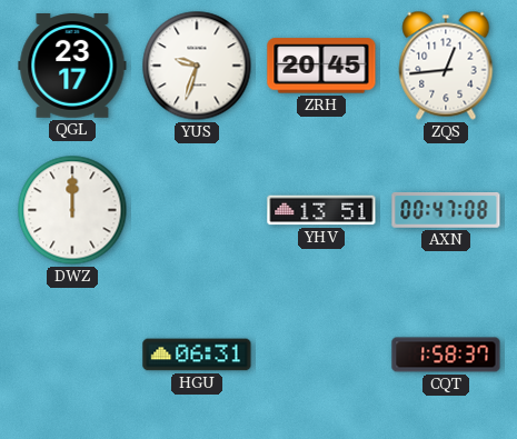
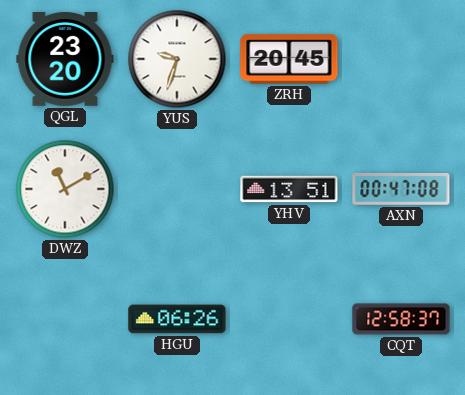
QGL: 23:17 -> 23:20
ZQS: 12:44 -> none
DWZ: 12:00 -> 11:10
HGU: 06:31 -> 06:26
CQT: 1:58 -> 12:58
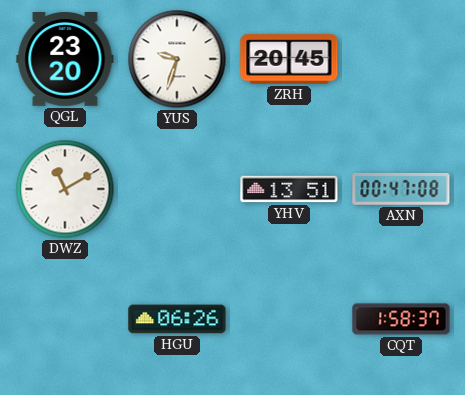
CQT: 12:58 -> 1:58
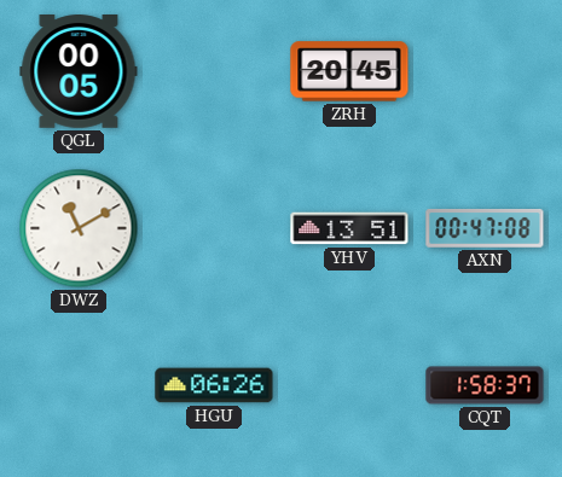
QGL: 23:20 -> 00:05
YUS: 9:33 -> none
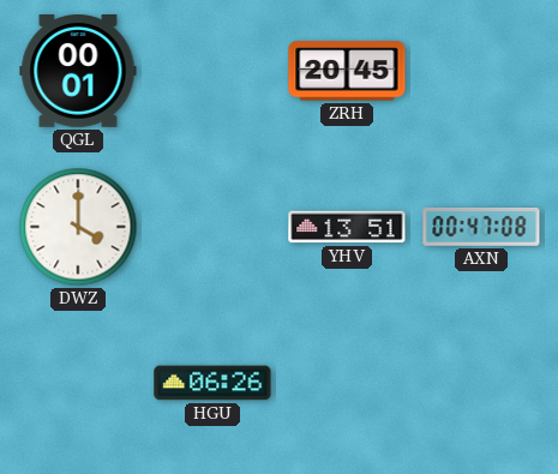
QGL: 00:05 -> 00:01
DWZ: 11:10 -> 4:00
CQT: 1:58 -> none
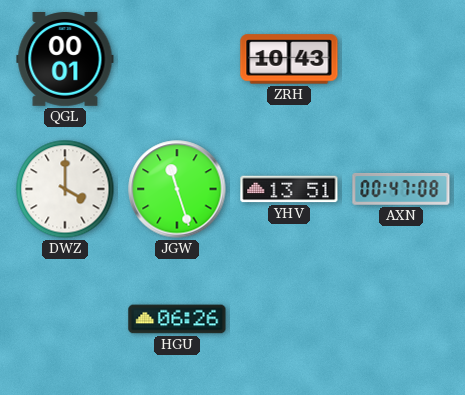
ZRH: 20:45 -> 10:43
JGW: none -> 11:27
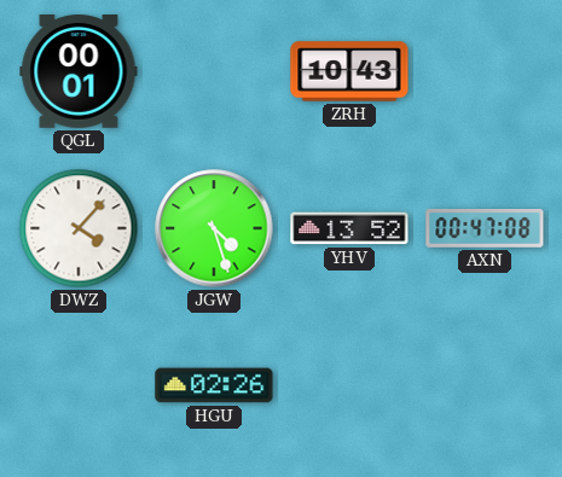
DWZ: 4:00 -> 4:07
JGW: 11:27 -> 4:27
YHV: 13:51 -> 13:52
HGU: 06:26 -> 02:26
